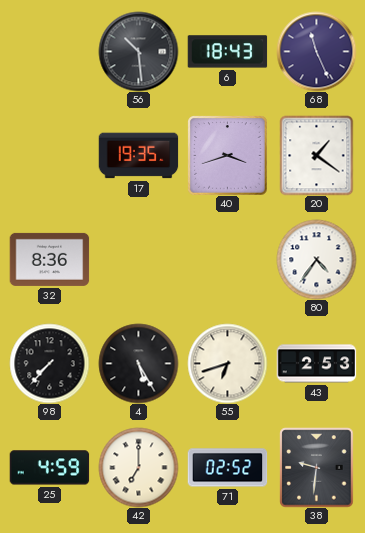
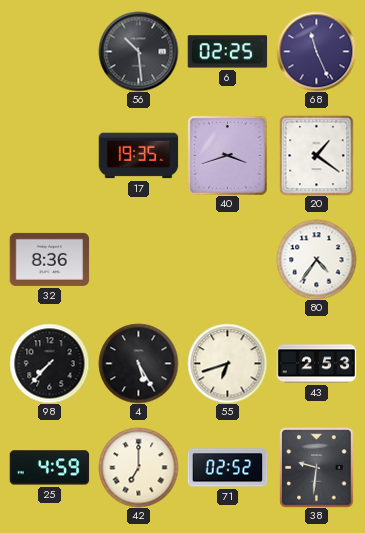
6: 18:43 -> 02:25
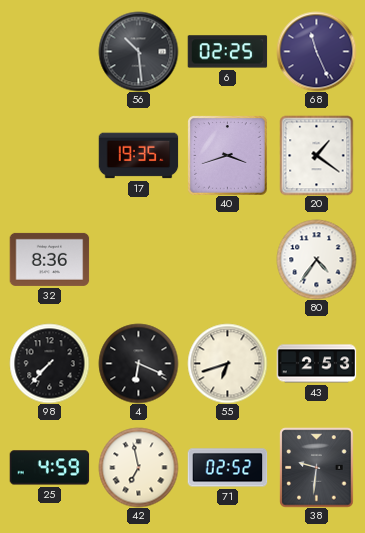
4: 5:25 -> 6:19
42: 7:00 -> 6:58
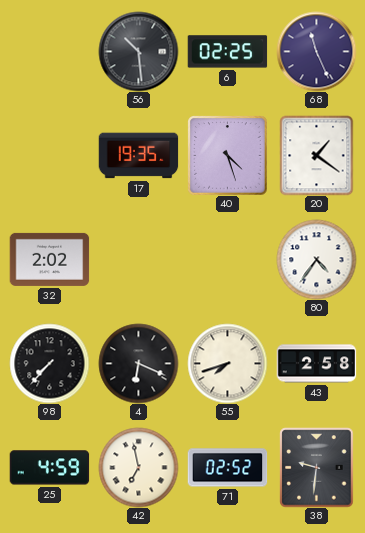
40: 3:42 -> 4:27
32: 8:36 -> 2:02
55: 6:42 -> 7:42
43: 2:53 -> 2:58
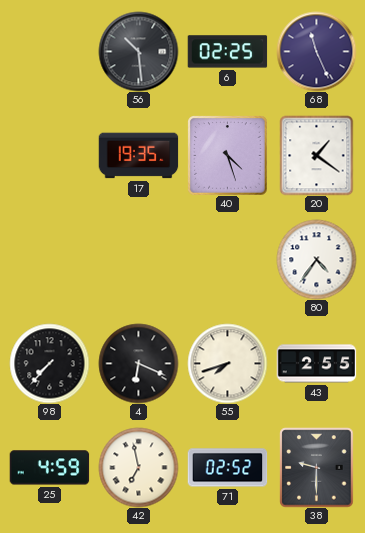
32: 2:02 -> none
43: 2:58 -> 2:55
38: 9:31 -> 9:30
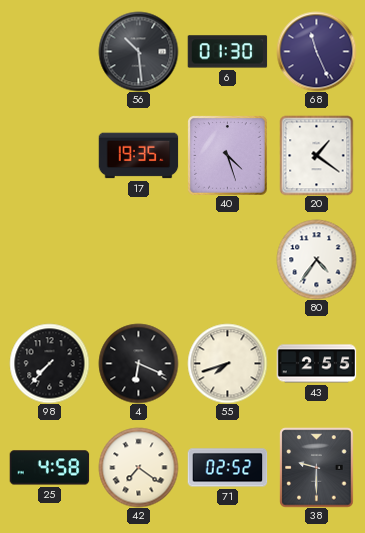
6: 02:25 -> 01:30
25: 4:59 -> 4:58
42: 6:58 -> 7:21
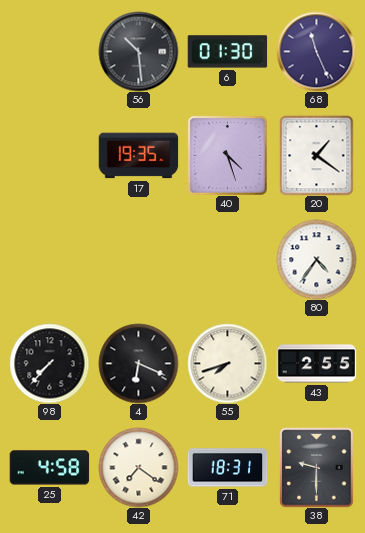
71: 02:52 -> 18:31
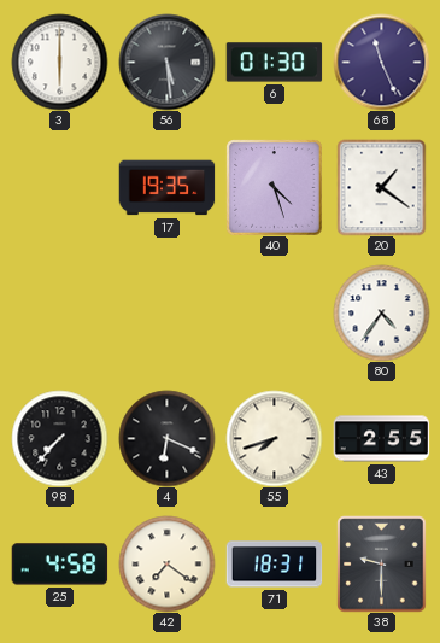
3: none -> 6:00
56: 10:29 -> 5:29
